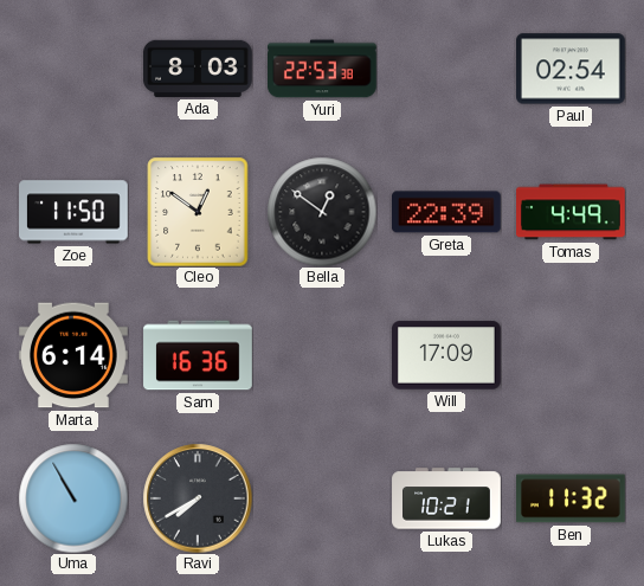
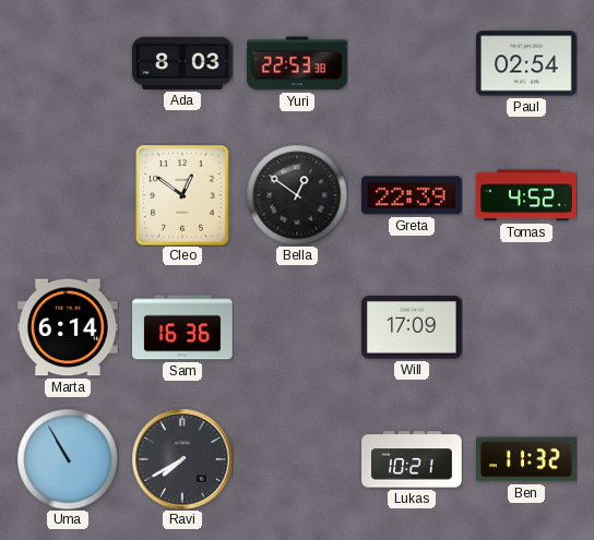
Zoe: 11:50 -> none
Tomas: 4:49 -> 4:52
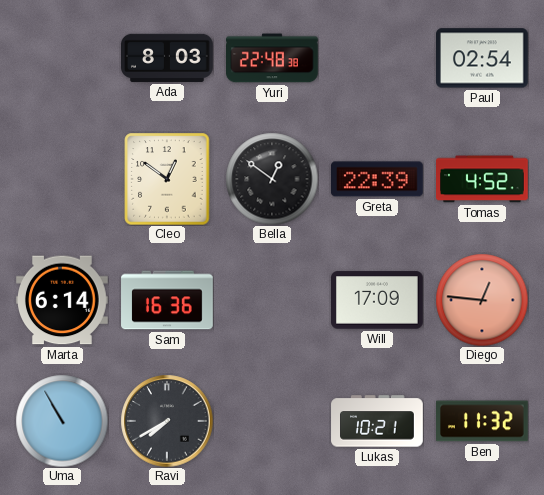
Yuri: 22:53 -> 22:48
Diego: none -> 12:46
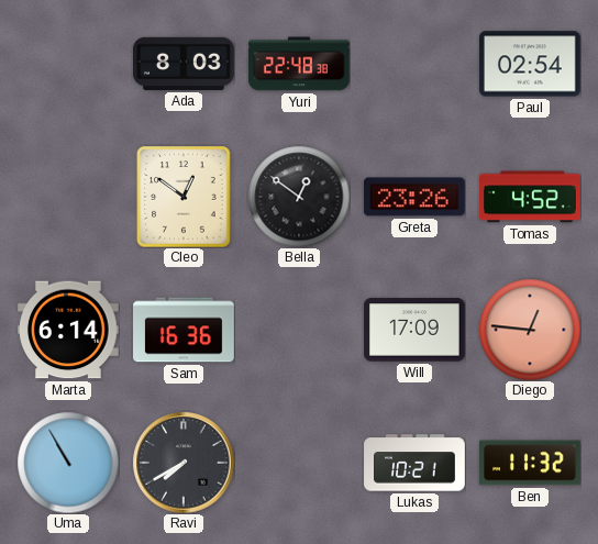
Greta: 22:39 -> 23:26
